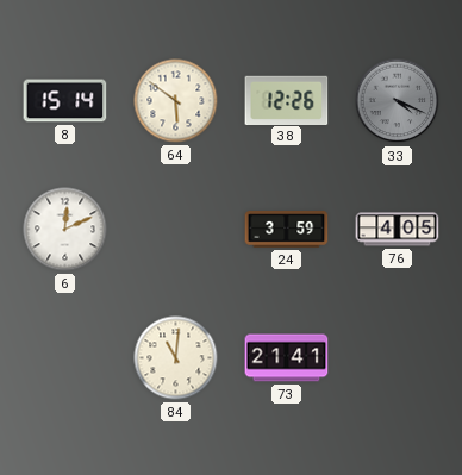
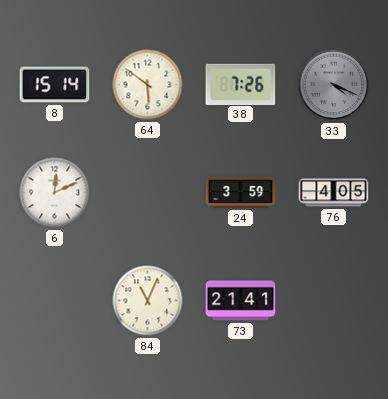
38: 12:26 -> 7:26
84: 11:01 -> 11:04
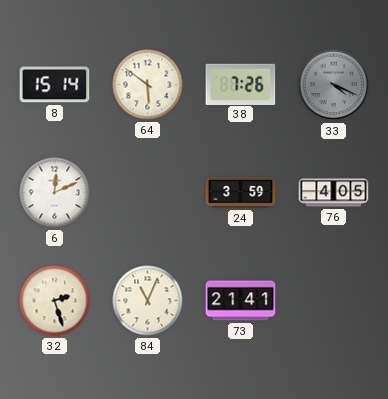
32: none -> 2:27
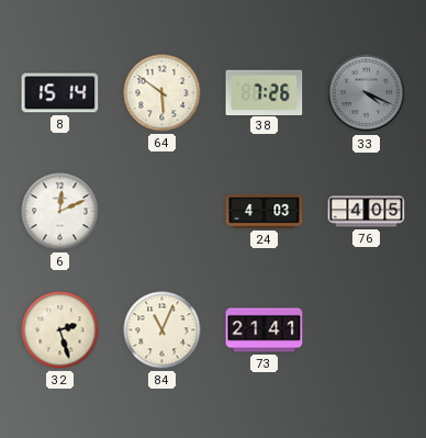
24: 3:59 -> 4:03
